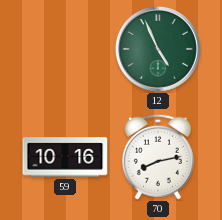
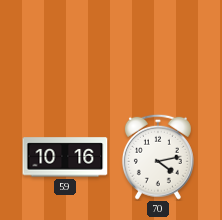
12: 4:56 -> none
70: 8:13 -> 4:13
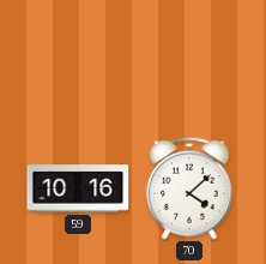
70: 4:13 -> 4:08
